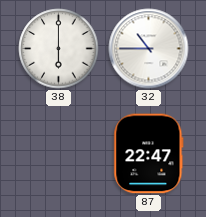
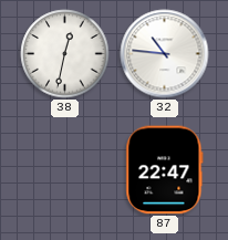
38: 6:00 -> 12:32
32: 10:45 -> 10:46
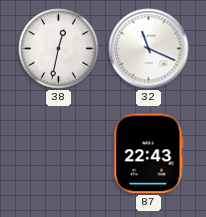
32: 10:46 -> 11:19
87: 22:47 -> 22:43
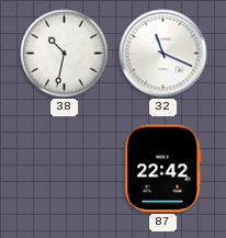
38: 12:32 -> 10:32
87: 22:43 -> 22:42
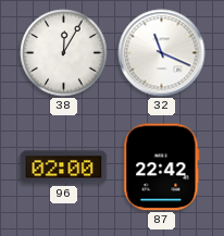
38: 10:32 -> 12:05
96: none -> 02:00
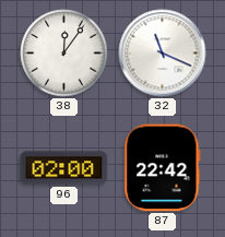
38: 12:05 -> 12:06
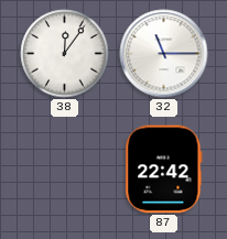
32: 11:19 -> 11:15
96: 02:00 -> none
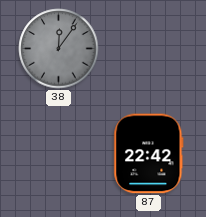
38 dial: white -> grey
32: 11:15 -> none
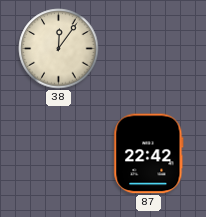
38 dial: grey -> cream
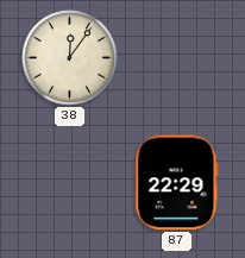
87: 22:42 -> 22:29
